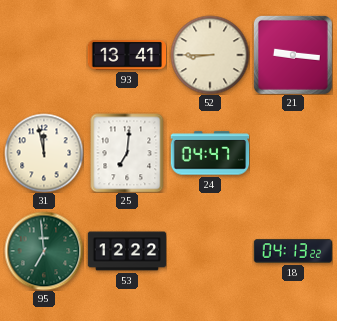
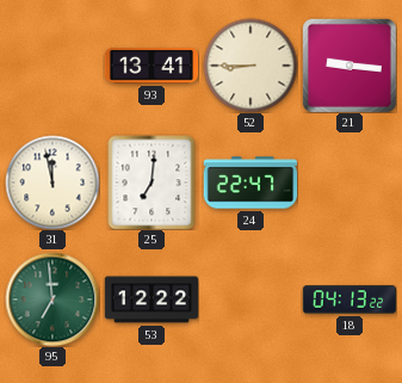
24: 04:47 -> 22:47
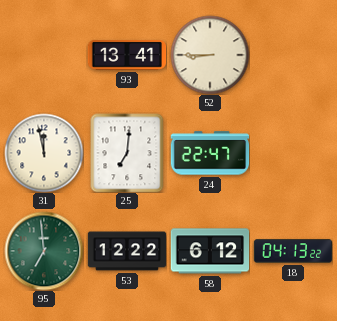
21: 9:16 -> none
58: none -> 6:12
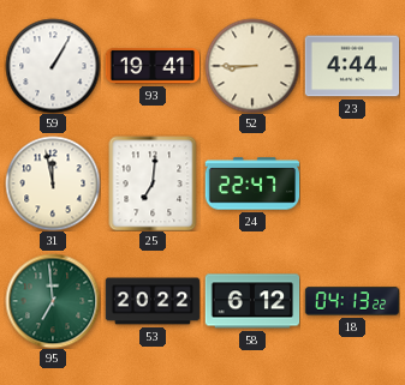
59: none -> 1:05
93: 13:41 -> 19:41
23: none -> 4:44
53: 12:22 -> 20:22
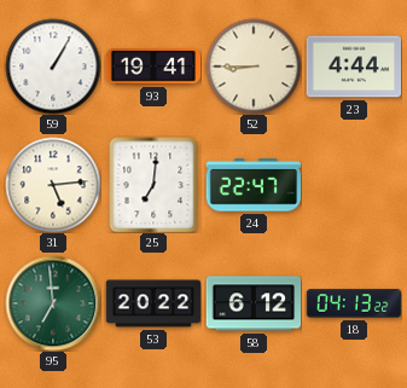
31: 11:58 -> 5:14
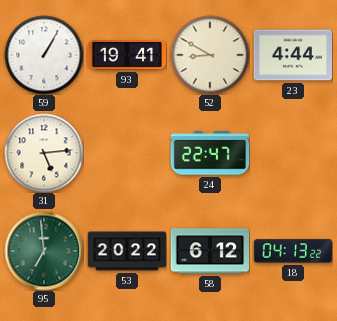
52: 8:45 -> 8:50
25: 7:01 -> none
